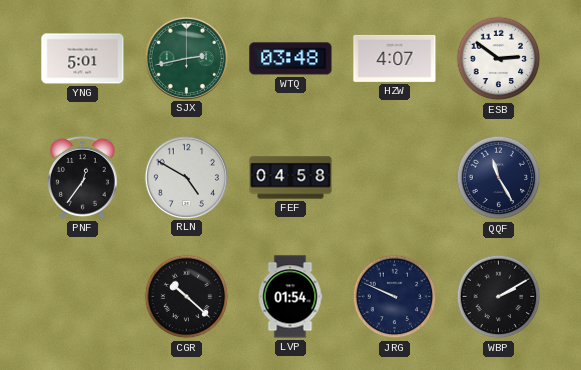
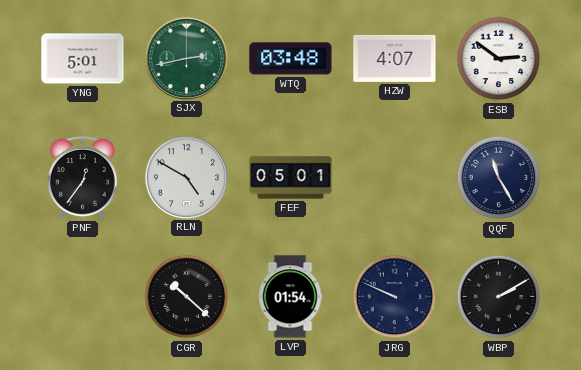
FEF: 04:58 -> 05:01
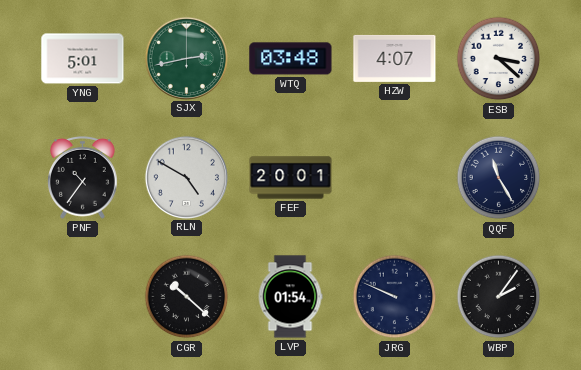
ESB: 2:51 -> 3:22
PNF: 12:36 -> 10:36
FEF: 05:01 -> 20:01
WBP: 2:10 -> 2:06
